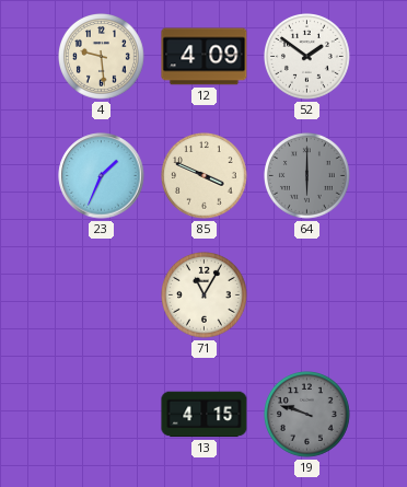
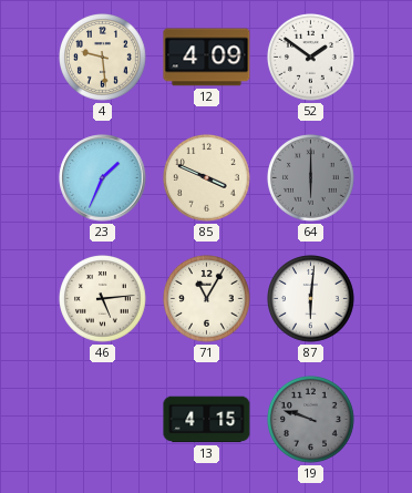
46: none -> 5:14
87: none -> 6:01
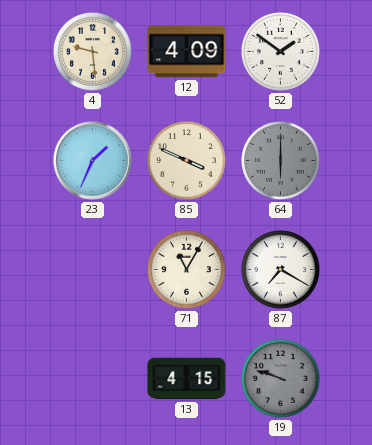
46: 5:14 -> none
87: 6:01 -> 7:20
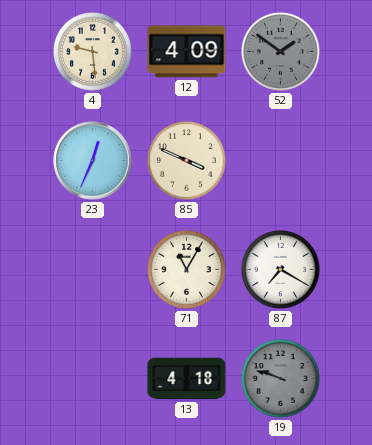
52 dial: white -> grey
23: 1:34 -> 12:34
64: 6:00 -> none
13: 4:15 -> 4:18
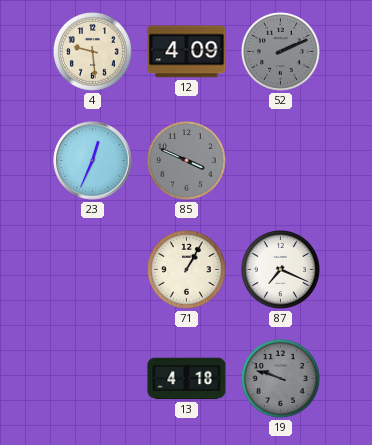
52: 1:51 -> 2:11
85 dial: cream -> grey
71: 11:05 -> 1:05
87: 7:20 -> 7:19
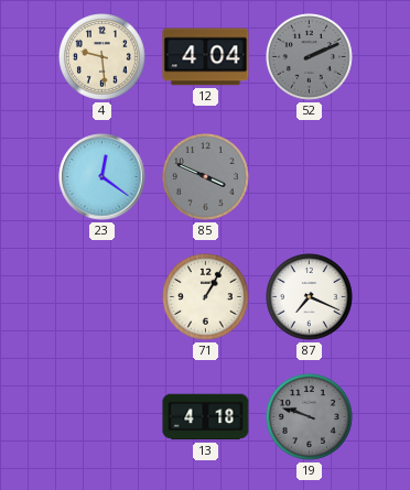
12: 4:09 -> 4:04
23: 12:34 -> 12:21
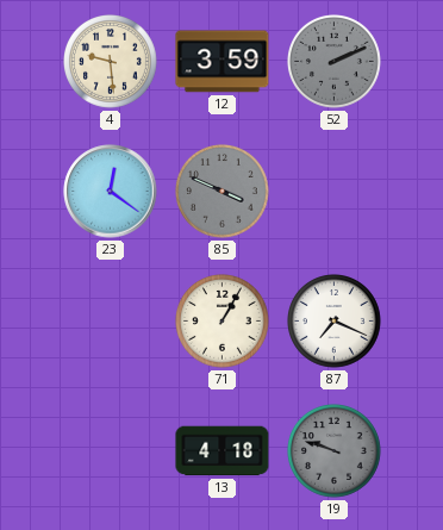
12: 4:04 -> 3:59
